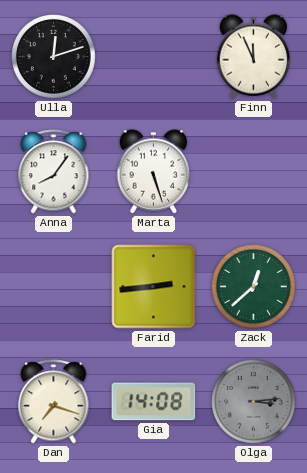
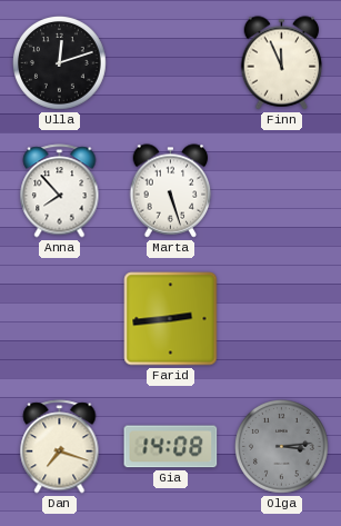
Anna: 8:06 -> 7:53
Zack: 12:38 -> none
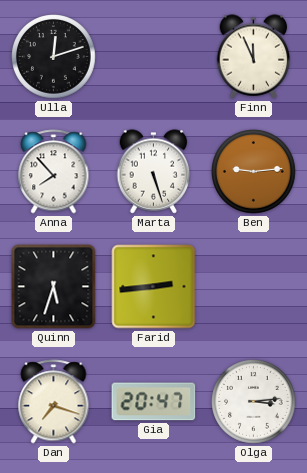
Ben: none -> 9:14
Quinn: none -> 5:33
Gia: 14:08 -> 20:47
Olga dial: grey -> white
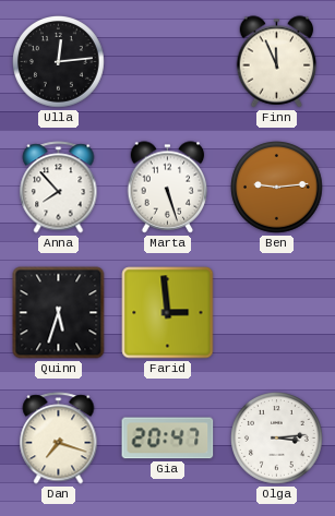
Ulla: 12:12 -> 12:14
Farid: 2:44 -> 2:59
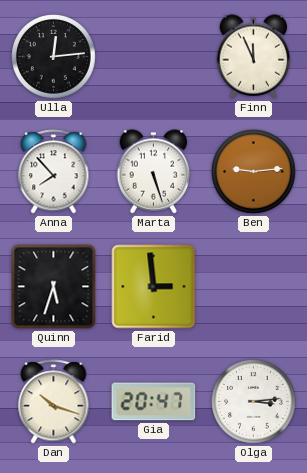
Dan: 7:18 -> 10:18
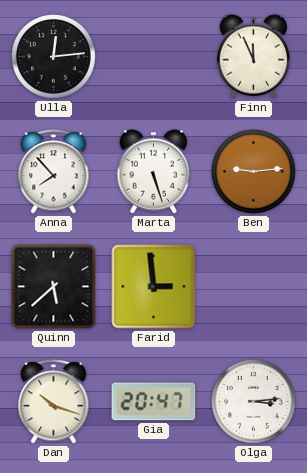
Quinn: 5:33 -> 5:38
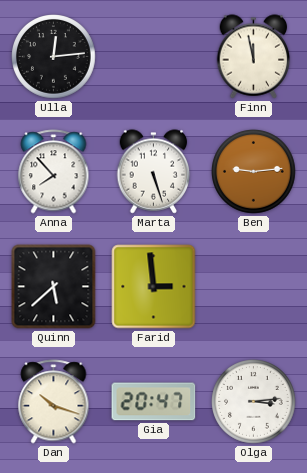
Finn: 11:56 -> 11:58
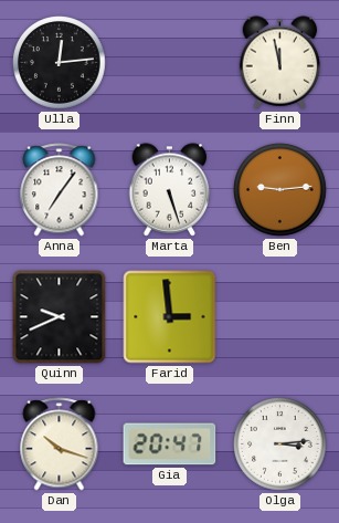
Anna: 7:53 -> 7:06
Quinn: 5:38 -> 9:41
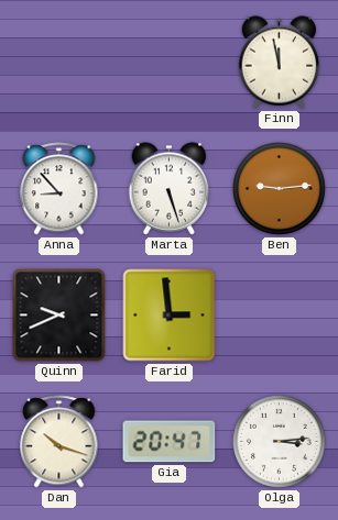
Ulla: 12:14 -> none
Anna: 7:06 -> 8:53
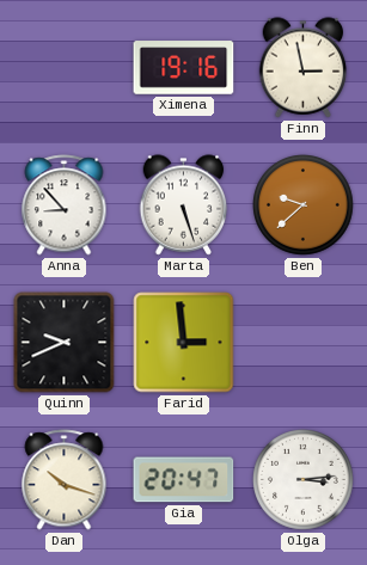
Ximena: none -> 19:16
Finn: 11:58 -> 2:58
Ben: 9:14 -> 9:38
